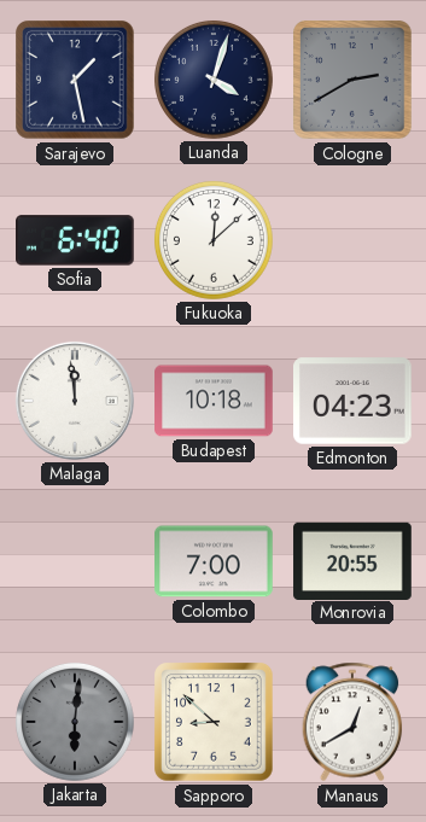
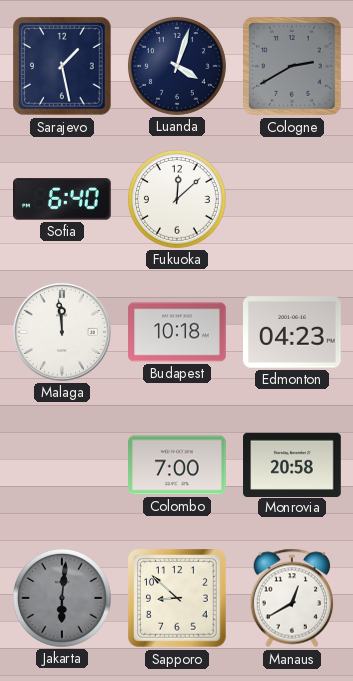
Monrovia: 20:55 -> 20:58
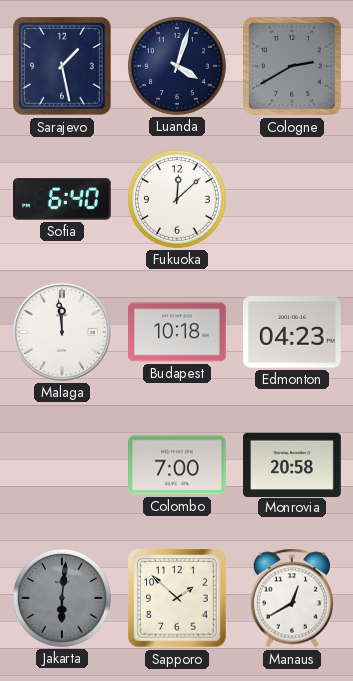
Sapporo: 8:52 -> 1:52
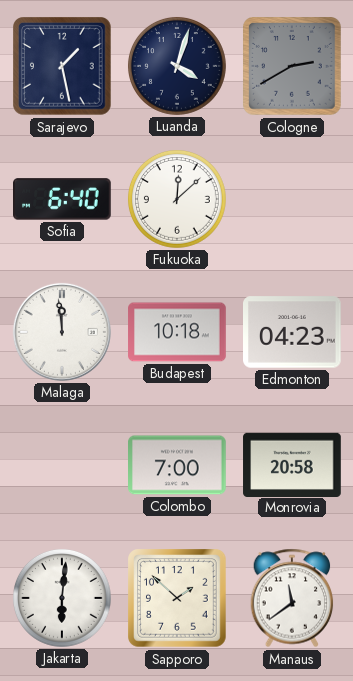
Jakarta dial: grey -> white
Manaus: 12:40 -> 11:39
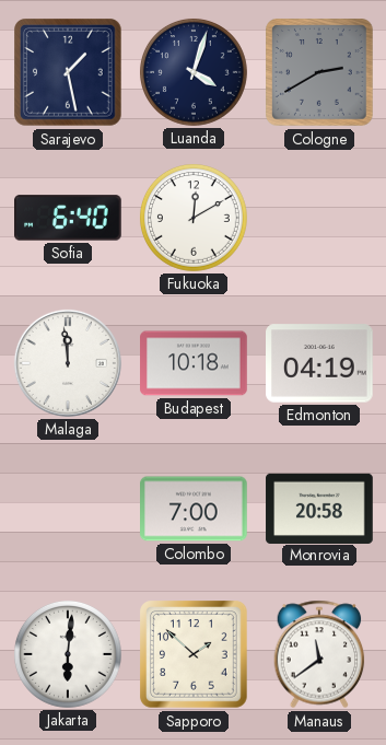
Fukuoka: 12:08 -> 12:10
Edmonton: 04:23 -> 04:19
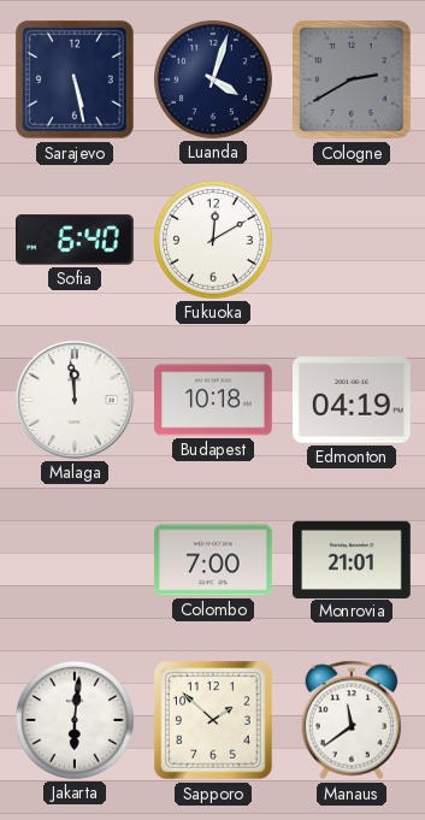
Sarajevo: 1:28 -> 5:28
Monrovia: 20:58 -> 21:01
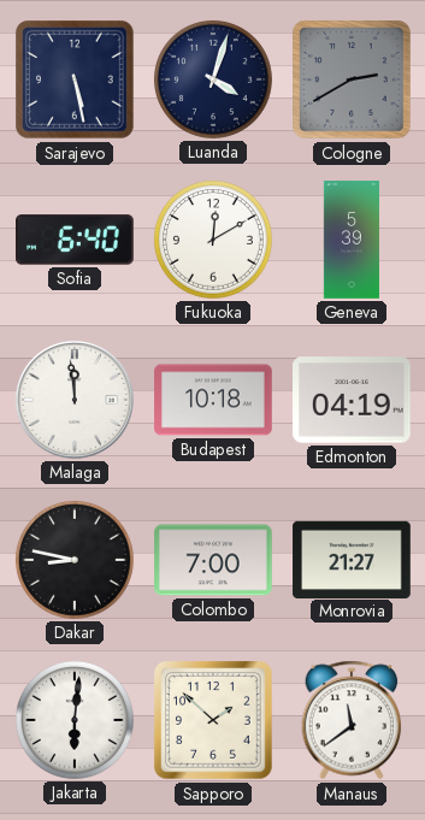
Geneva: none -> 5:39
Dakar: none -> 8:47
Monrovia: 21:01 -> 21:27
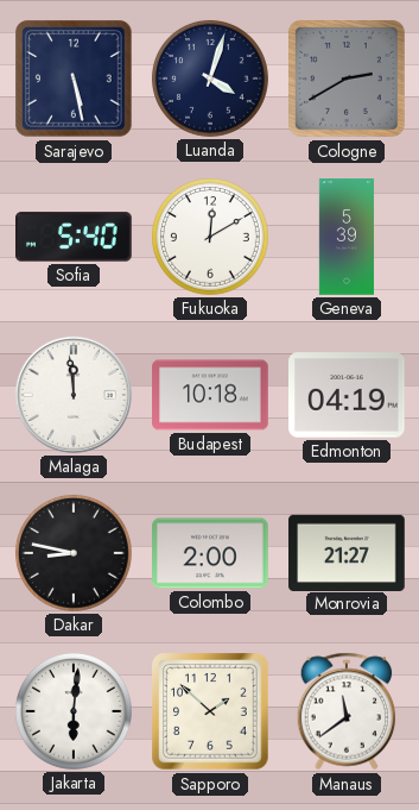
Sofia: 6:40 -> 5:40
Colombo: 7:00 -> 2:00
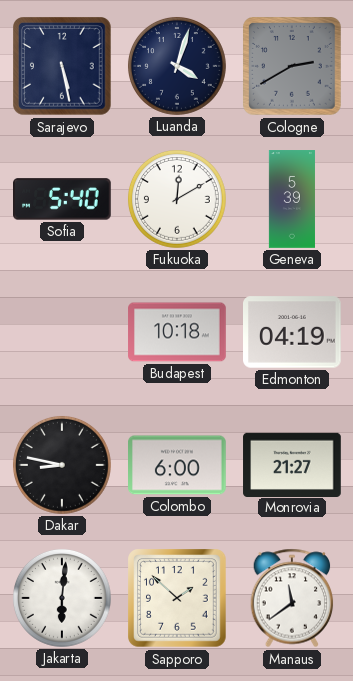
Malaga: 11:59 -> none
Colombo: 2:00 -> 6:00
